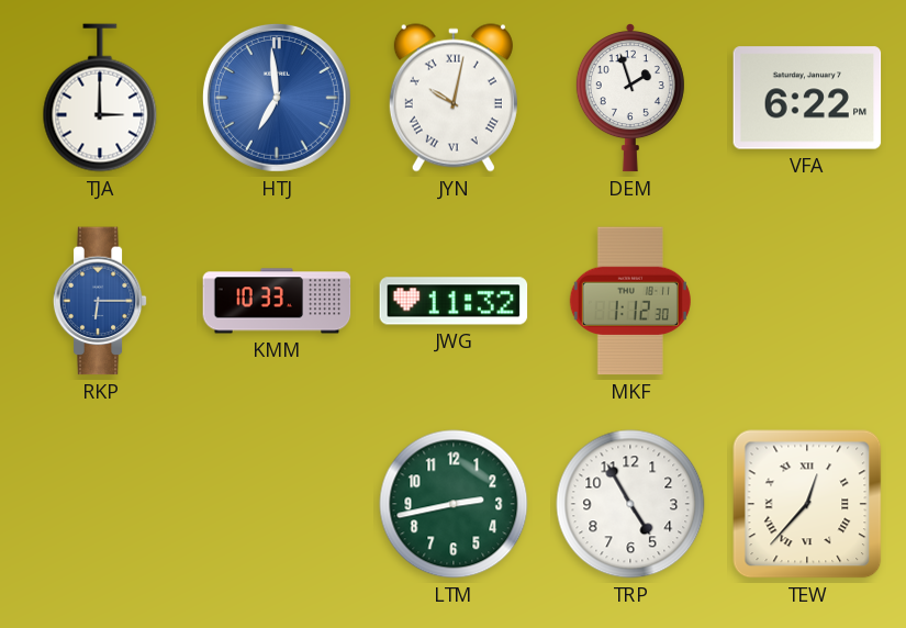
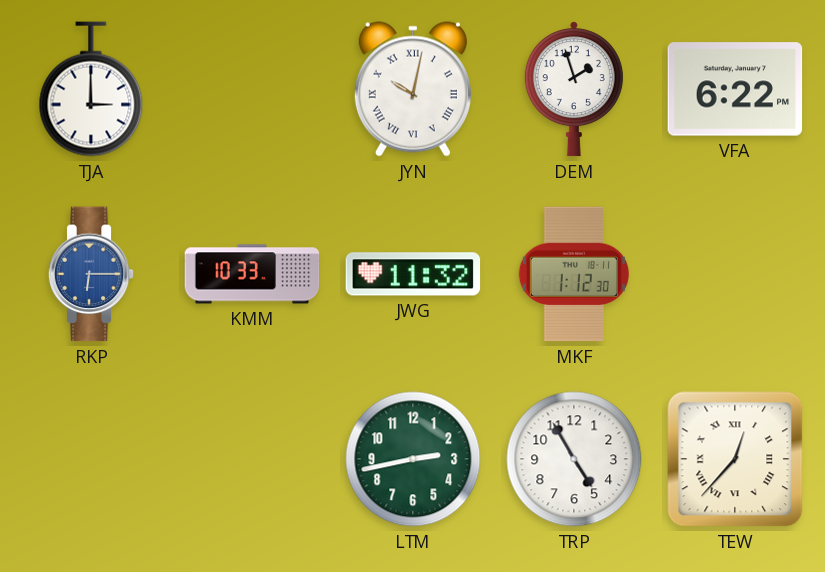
HTJ: 6:59 -> none
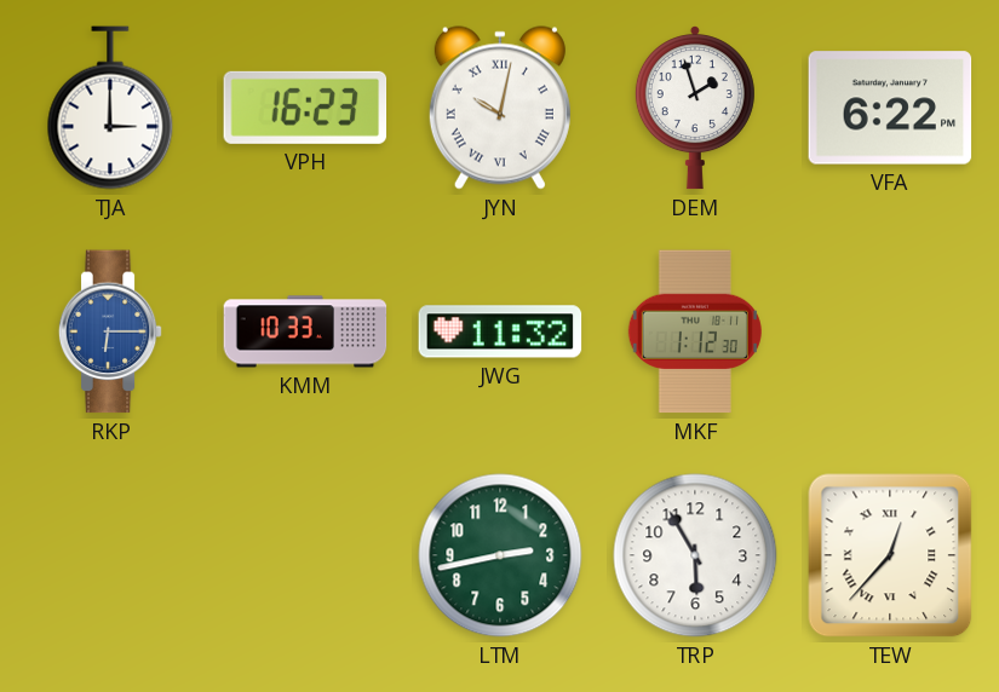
VPH: none -> 16:23
TRP: 4:55 -> 5:55
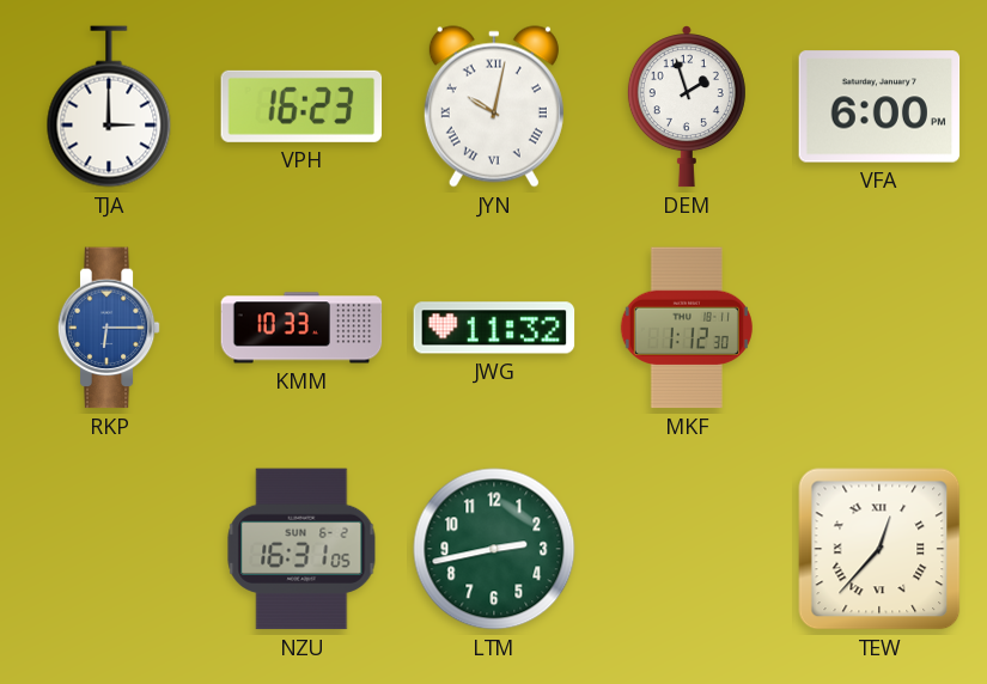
VFA: 6:22 -> 6:00
NZU: none -> 16:31
TRP: 5:55 -> none
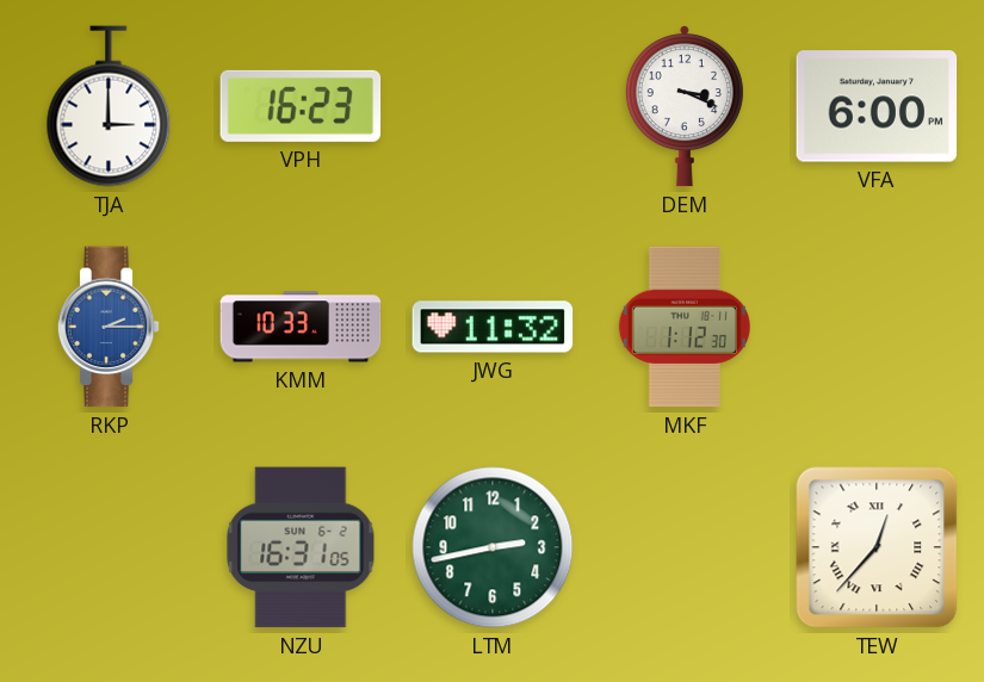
JYN: 10:02 -> none
DEM: 1:57 -> 3:19
RKP: 6:15 -> 2:15
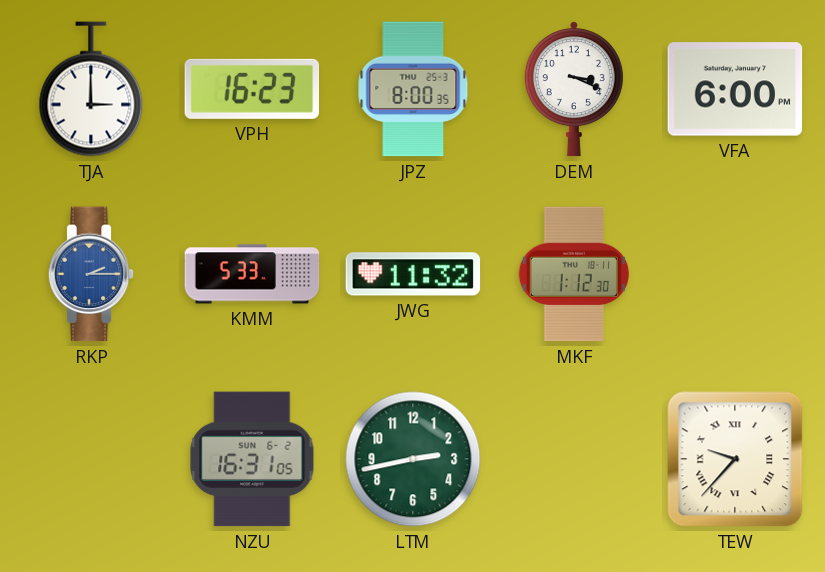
JPZ: none -> 8:00
KMM: 10:33 -> 5:33
TEW: 12:37 -> 9:37
